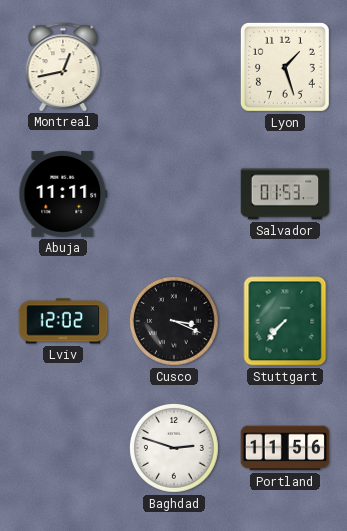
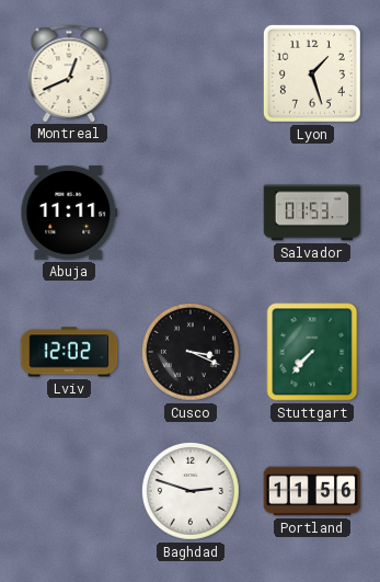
Montreal: 12:43 -> 12:41
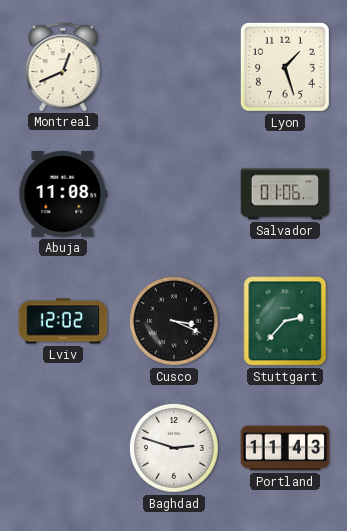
Abuja: 11:11 -> 11:08
Salvador: 01:53 -> 01:06
Stuttgart: 7:37 -> 2:37
Portland: 11:56 -> 11:43
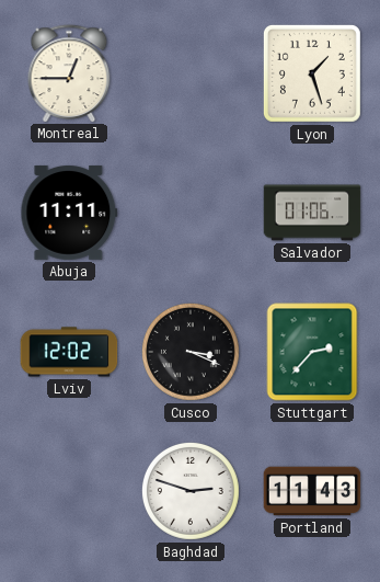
Montreal: 12:41 -> 12:45
Abuja: 11:08 -> 11:11
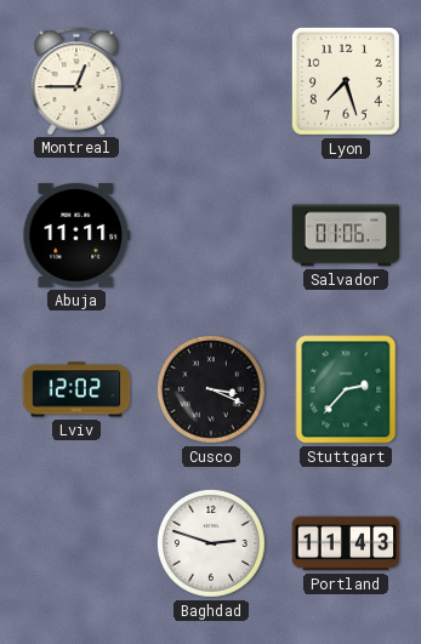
Lyon: 1:27 -> 7:27
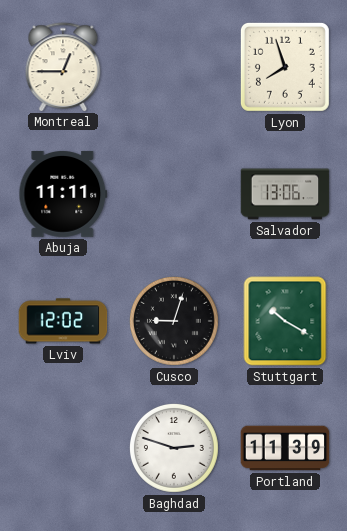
Lyon: 7:27 -> 7:57
Salvador: 01:06 -> 13:06
Cusco: 3:19 -> 9:03
Stuttgart: 2:37 -> 10:20
Portland: 11:43 -> 11:39
